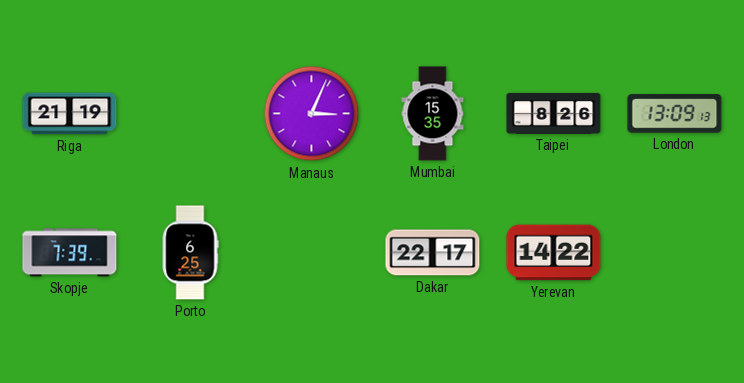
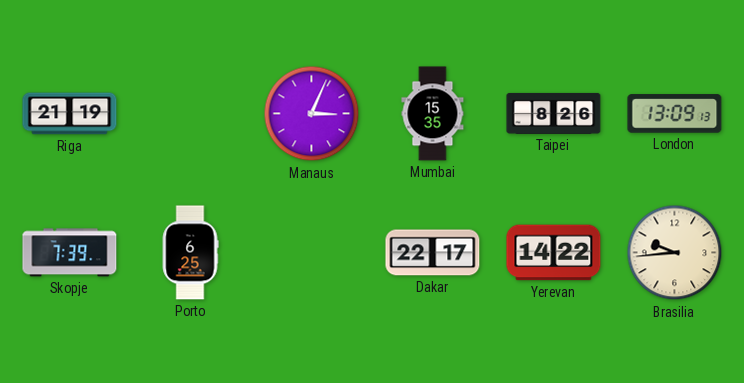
Brasilia: none -> 9:44
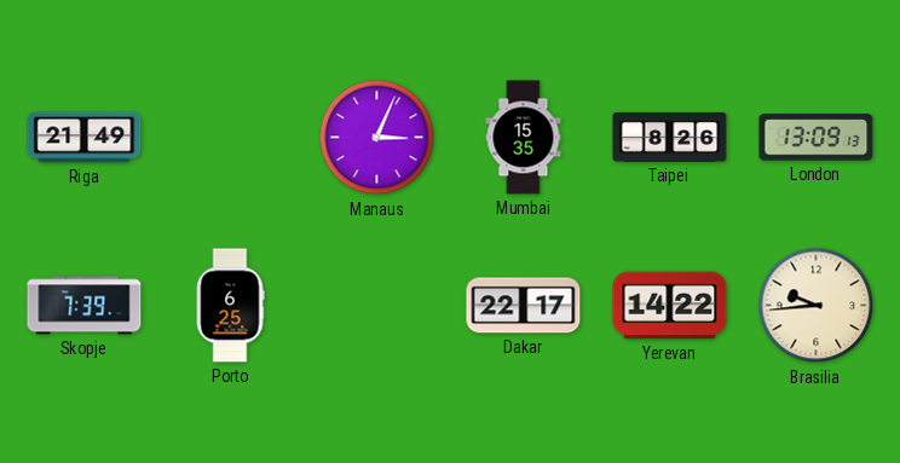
Riga: 21:19 -> 21:49
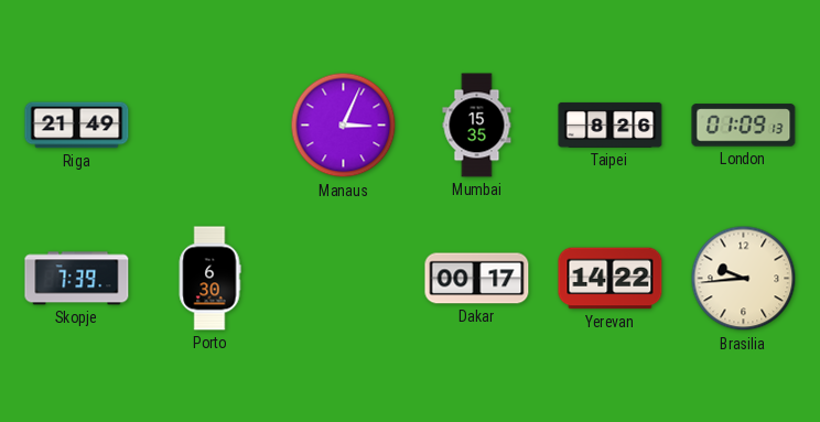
London: 13:09 -> 01:09
Porto: 6:25 -> 6:30
Dakar: 22:17 -> 00:17
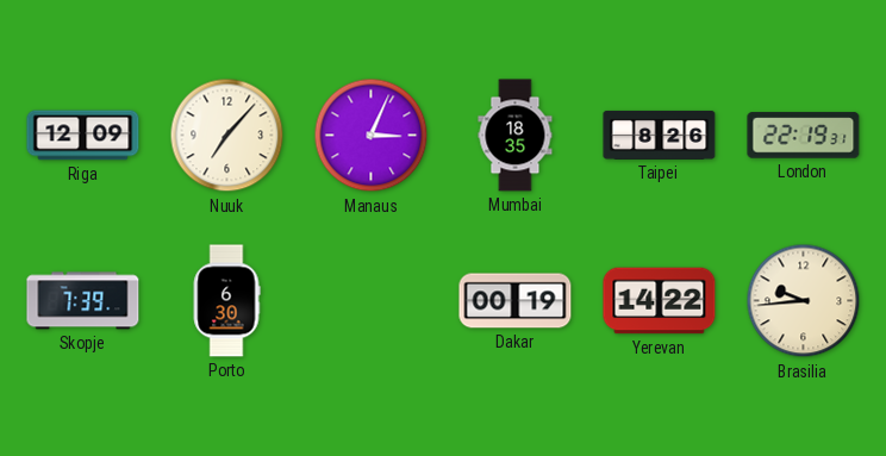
Riga: 21:49 -> 12:09
Nuuk: none -> 7:07
Mumbai: 15:35 -> 18:35
London: 01:09 -> 22:19
Dakar: 00:17 -> 00:19
